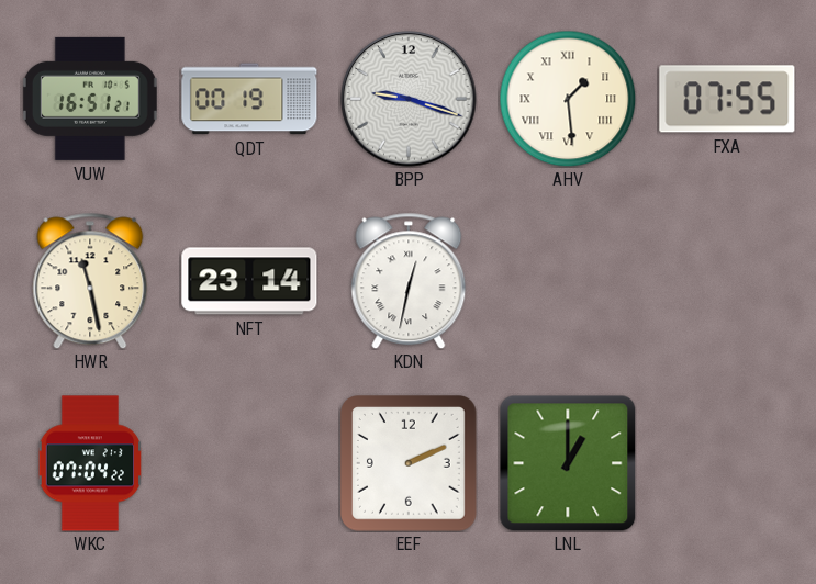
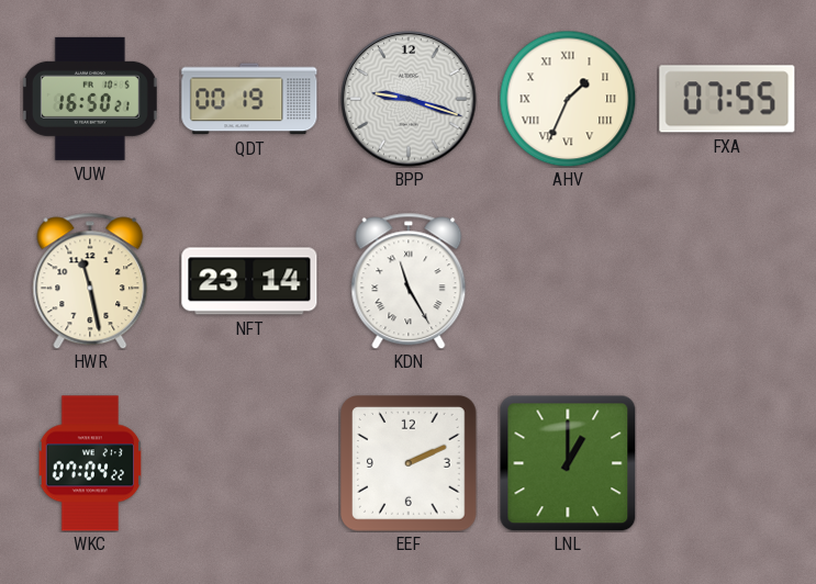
VUW: 16:51 -> 16:50
AHV: 1:29 -> 1:34
KDN: 12:32 -> 11:25
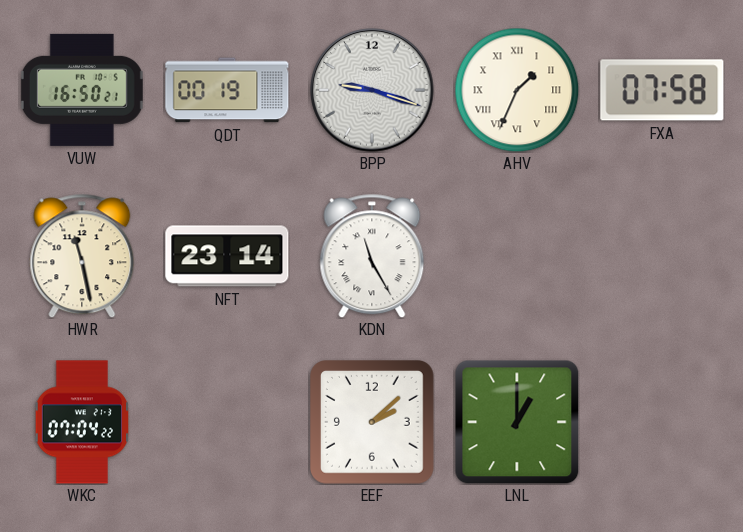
FXA: 07:55 -> 07:58
EEF: 2:11 -> 2:08
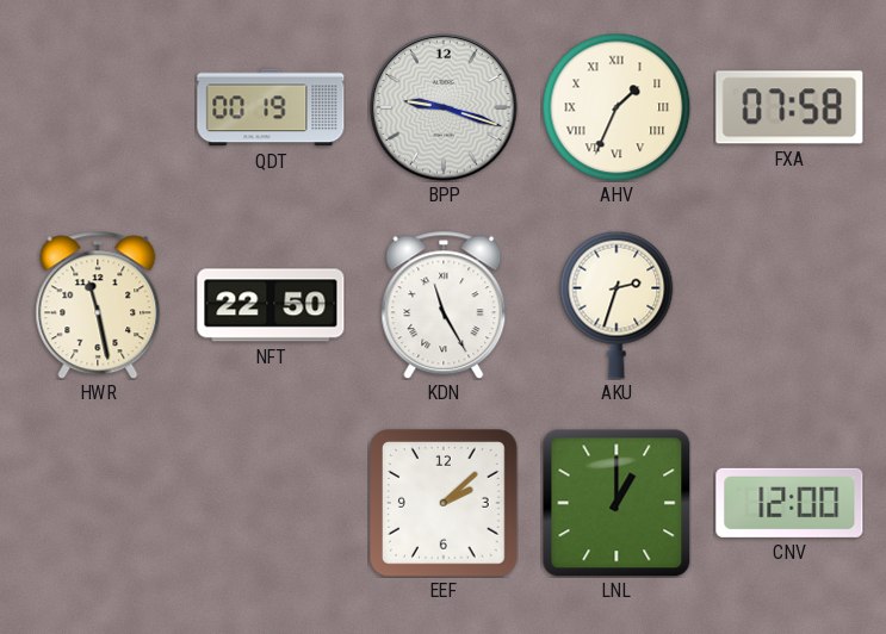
VUW: 16:50 -> none
NFT: 23:14 -> 22:50
AKU: none -> 2:33
WKC: 07:04 -> none
CNV: none -> 12:00
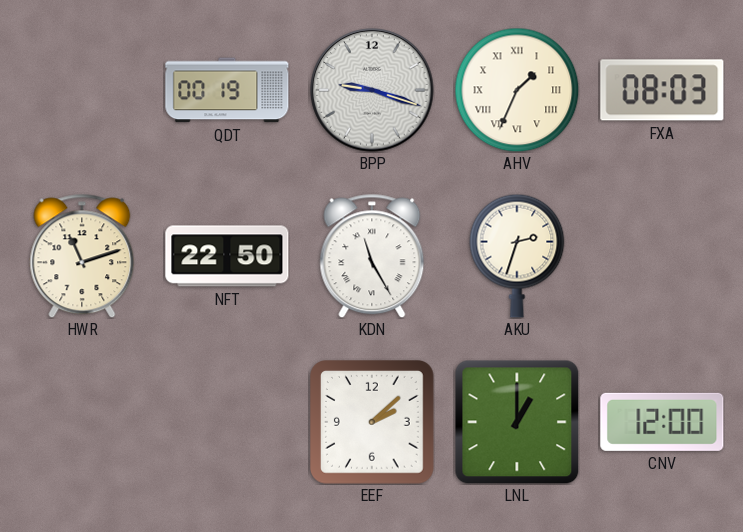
FXA: 07:58 -> 08:03
HWR: 11:28 -> 11:12
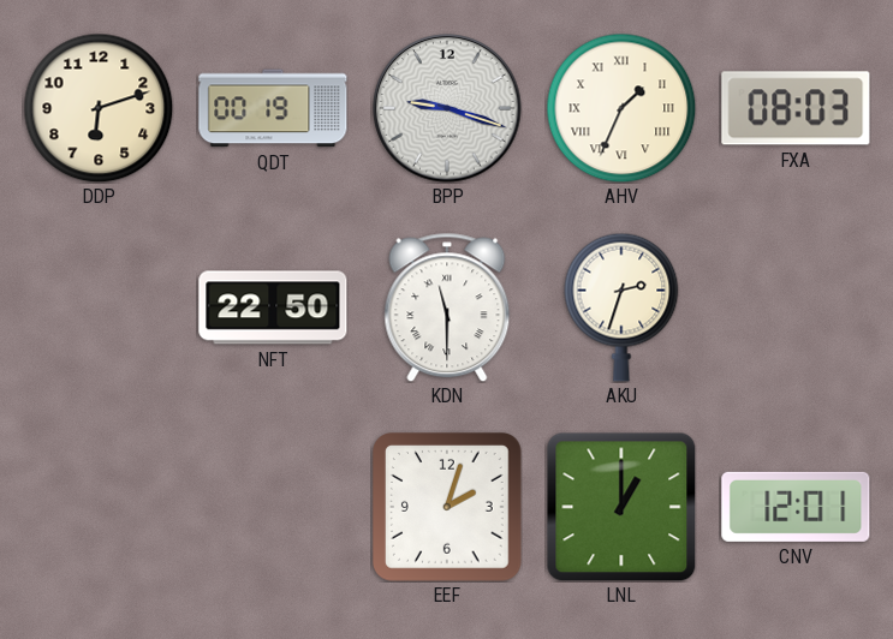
DDP: none -> 6:12
HWR: 11:12 -> none
KDN: 11:25 -> 11:30
EEF: 2:08 -> 2:03
CNV: 12:00 -> 12:01
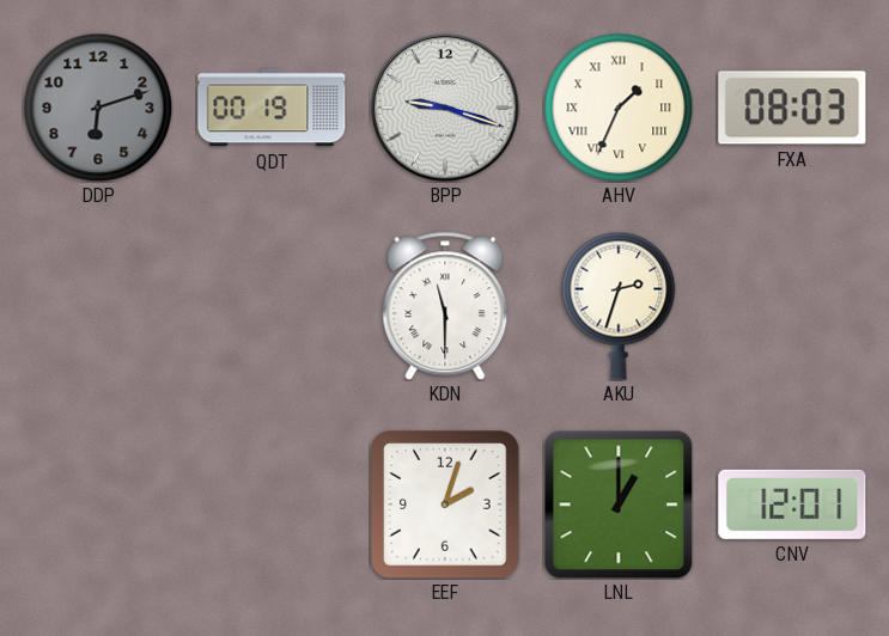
DDP dial: cream -> grey
NFT: 22:50 -> none
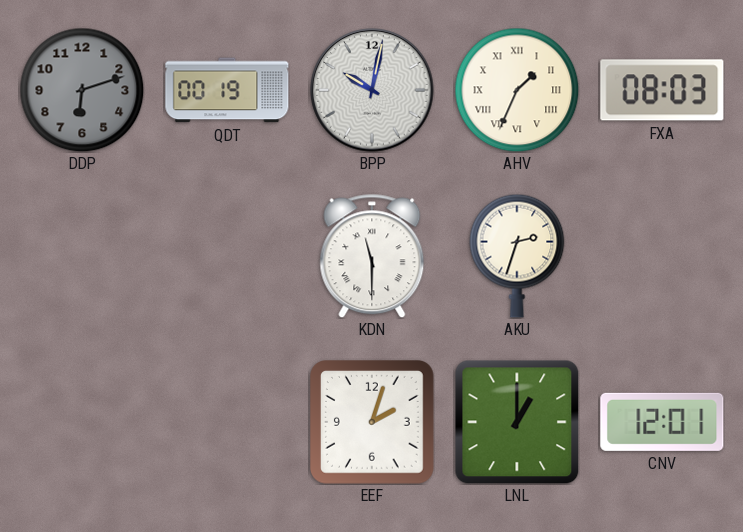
BPP: 9:18 -> 10:02
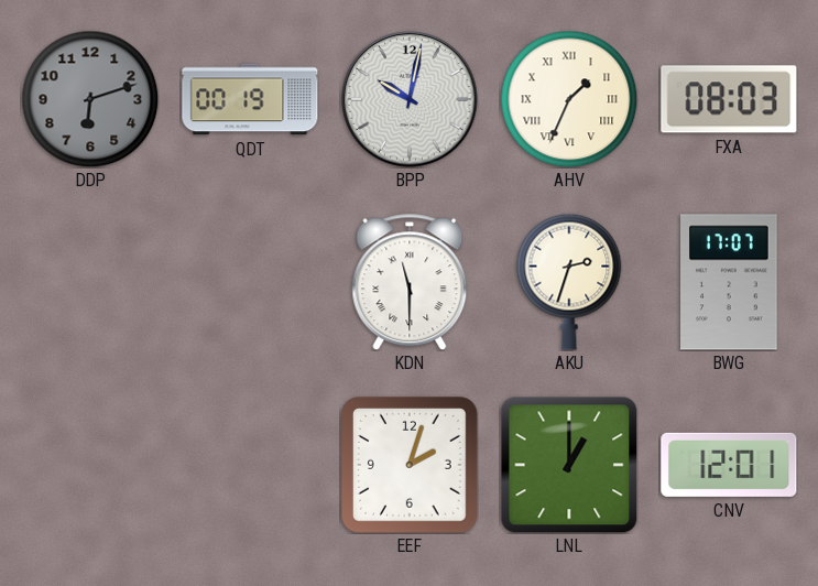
BWG: none -> 17:07
